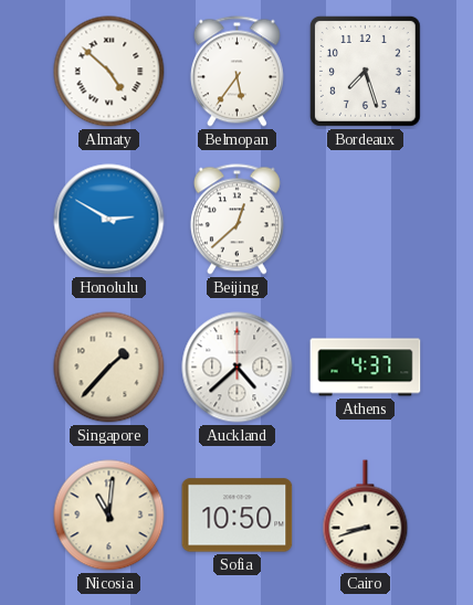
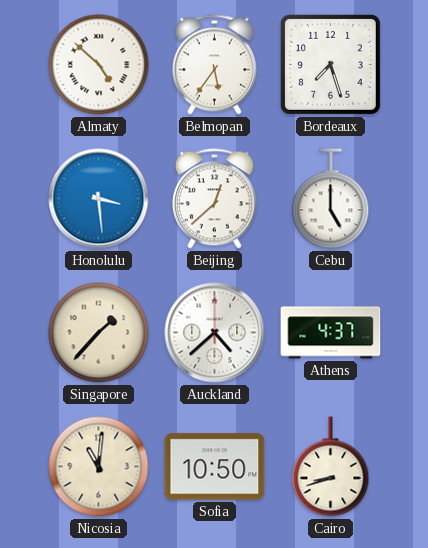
Honolulu: 2:50 -> 3:29
Cebu: none -> 5:00
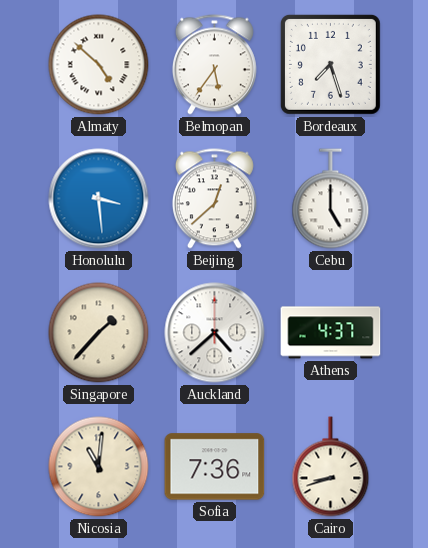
Sofia: 10:50 -> 7:36
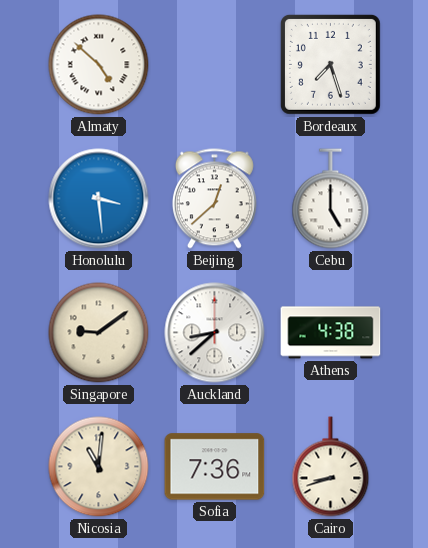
Belmopan: 5:36 -> none
Singapore: 1:37 -> 9:09
Auckland: 4:38 -> 8:38
Athens: 4:37 -> 4:38
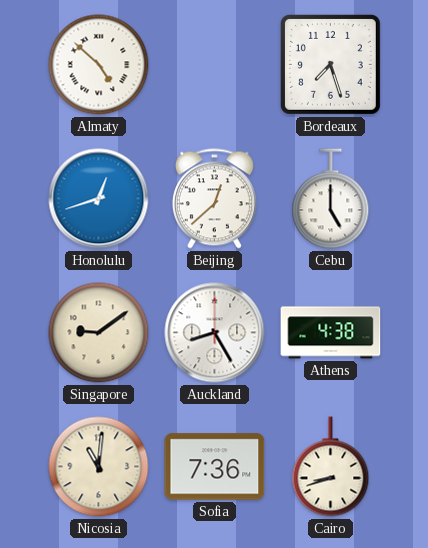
Honolulu: 3:29 -> 12:42
Auckland: 8:38 -> 8:25
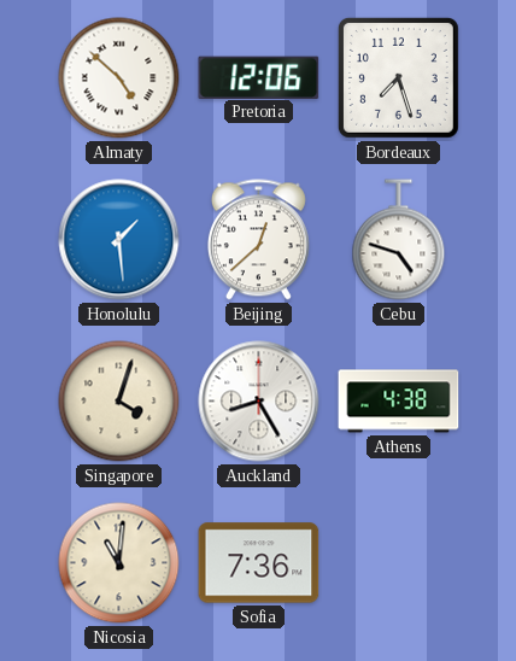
Pretoria: none -> 12:06
Honolulu: 12:42 -> 1:29
Cebu: 5:00 -> 4:48
Singapore: 9:09 -> 4:03
Cairo: 8:42 -> none
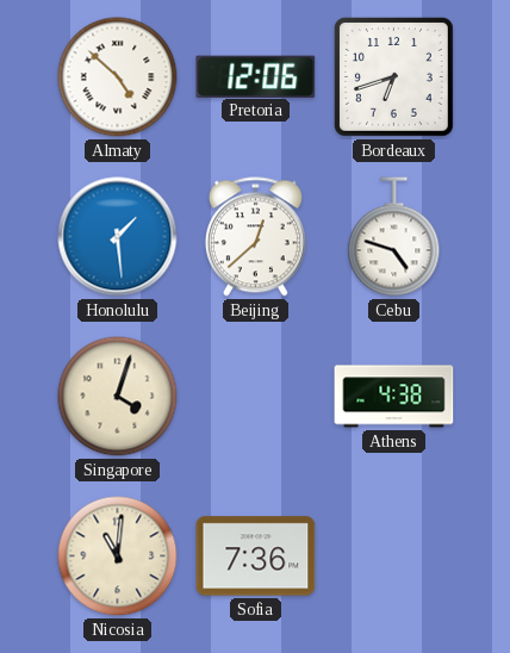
Bordeaux: 7:27 -> 6:42
Auckland: 8:25 -> none
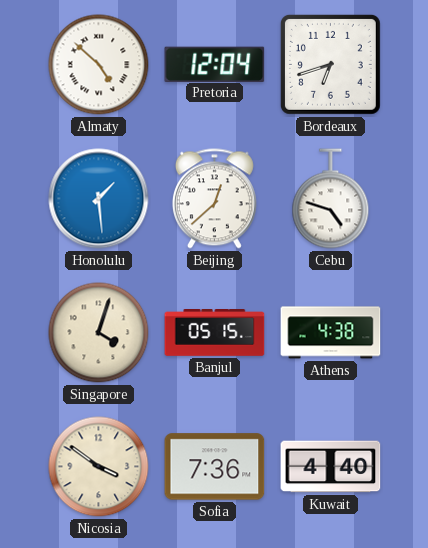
Pretoria: 12:06 -> 12:04
Banjul: none -> 05:15
Nicosia: 11:01 -> 3:51
Kuwait: none -> 4:40
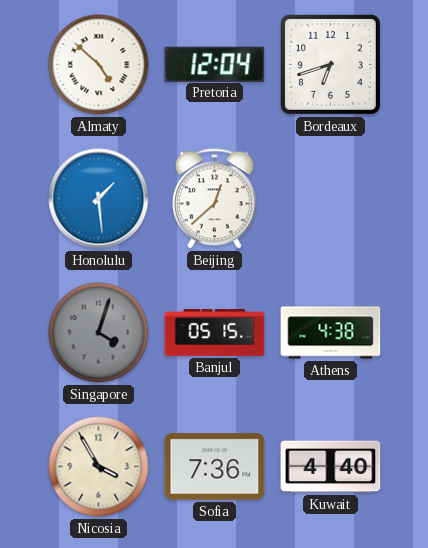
Cebu: 4:48 -> none
Singapore dial: cream -> grey
Nicosia: 3:51 -> 3:55
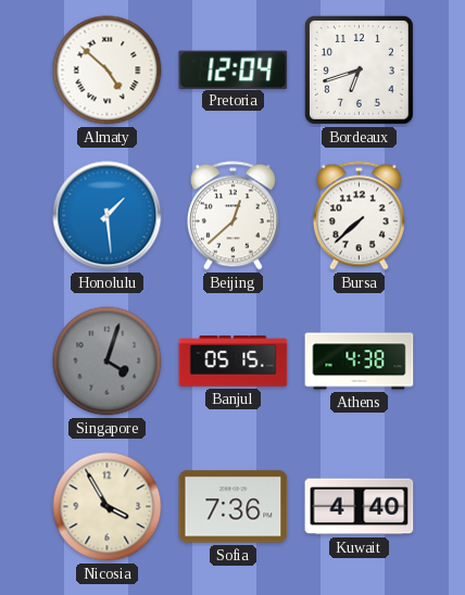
Bursa: none -> 7:38
